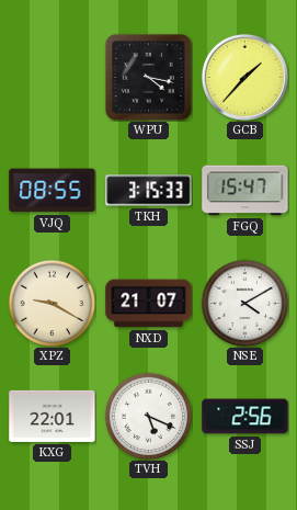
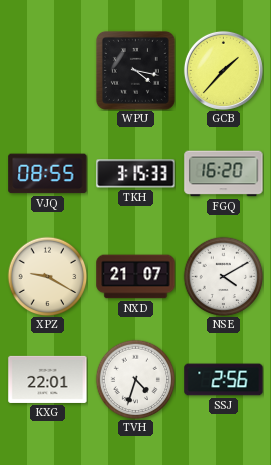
FGQ: 15:47 -> 16:20
TVH: 5:19 -> 4:33
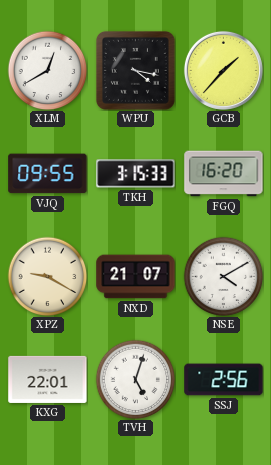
XLM: none -> 12:40
VJQ: 08:55 -> 09:55
TVH: 4:33 -> 5:03
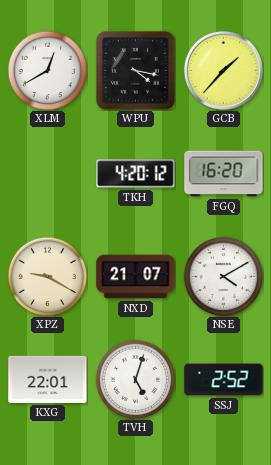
VJQ: 09:55 -> none
TKH: 3:15 -> 4:20
SSJ: 2:56 -> 2:52
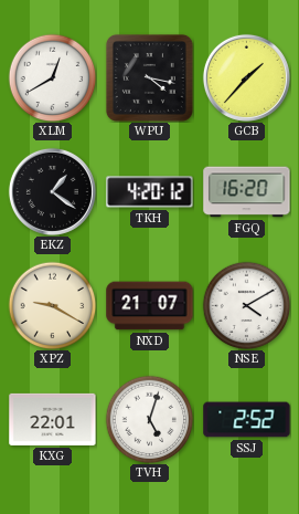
EKZ: none -> 1:21
